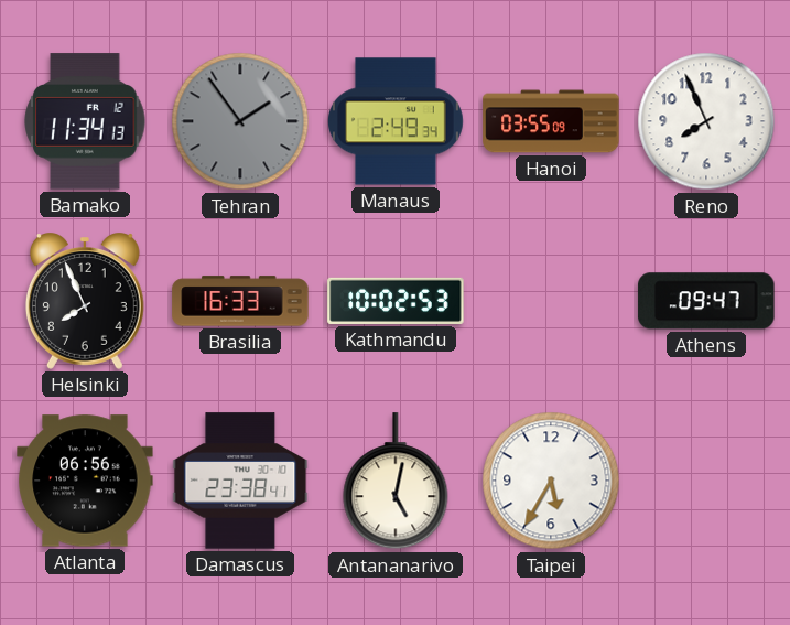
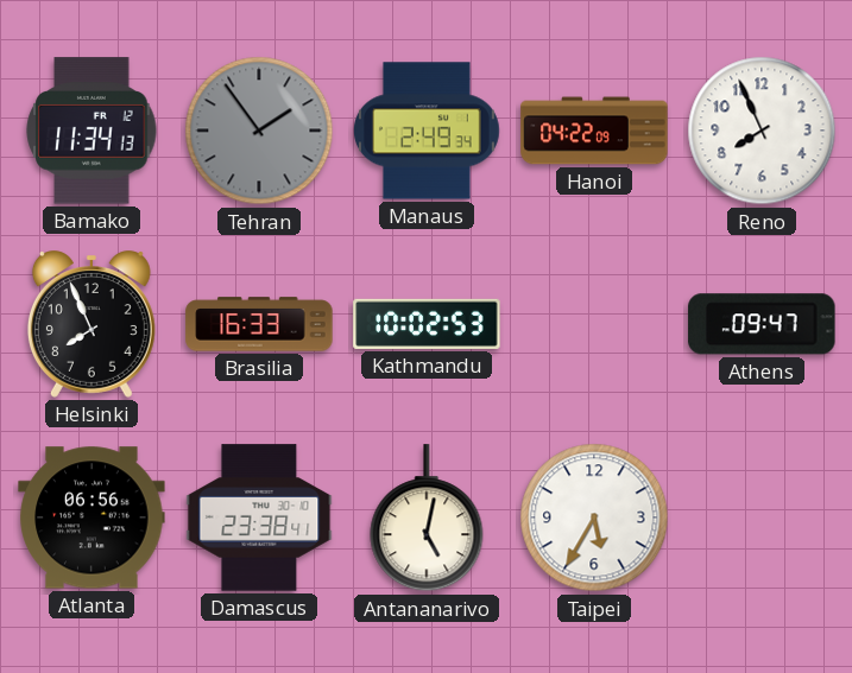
Hanoi: 03:55 -> 04:22
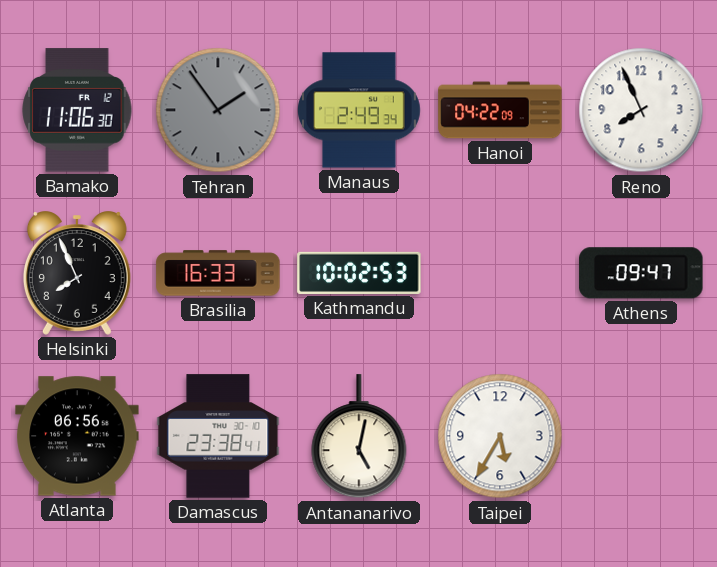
Bamako: 11:34 -> 11:06
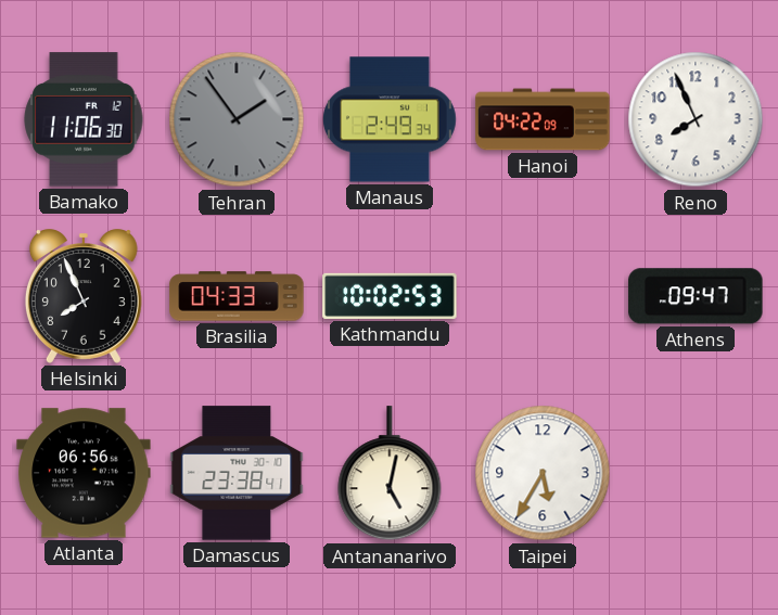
Brasilia: 16:33 -> 04:33
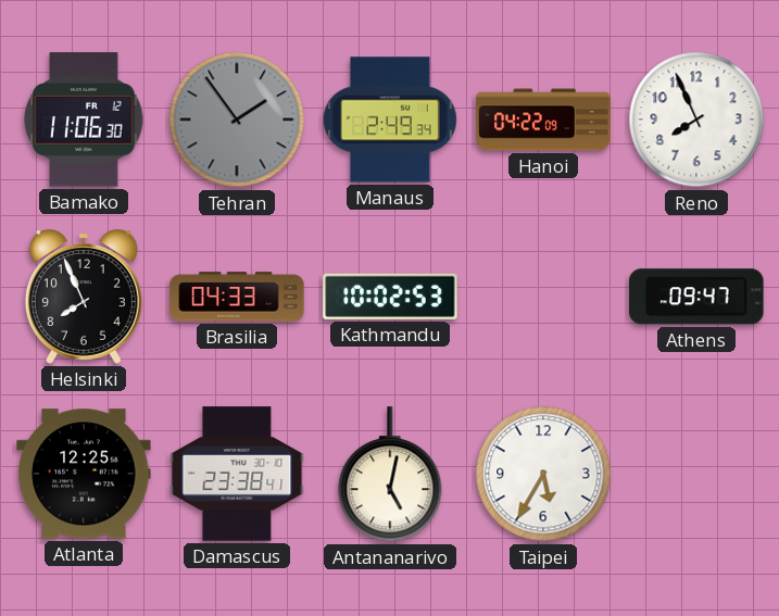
Atlanta: 06:56 -> 12:25
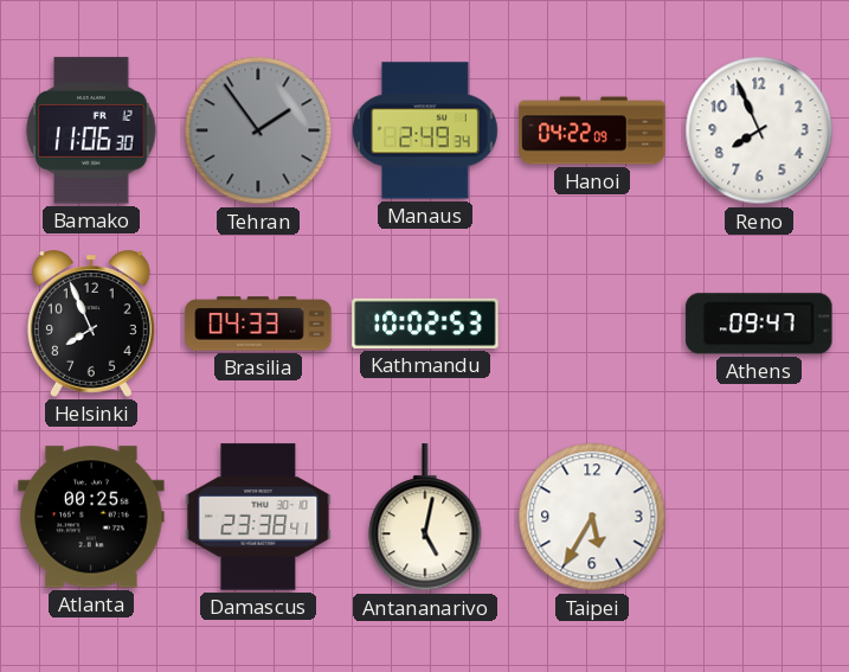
Atlanta: 12:25 -> 00:25
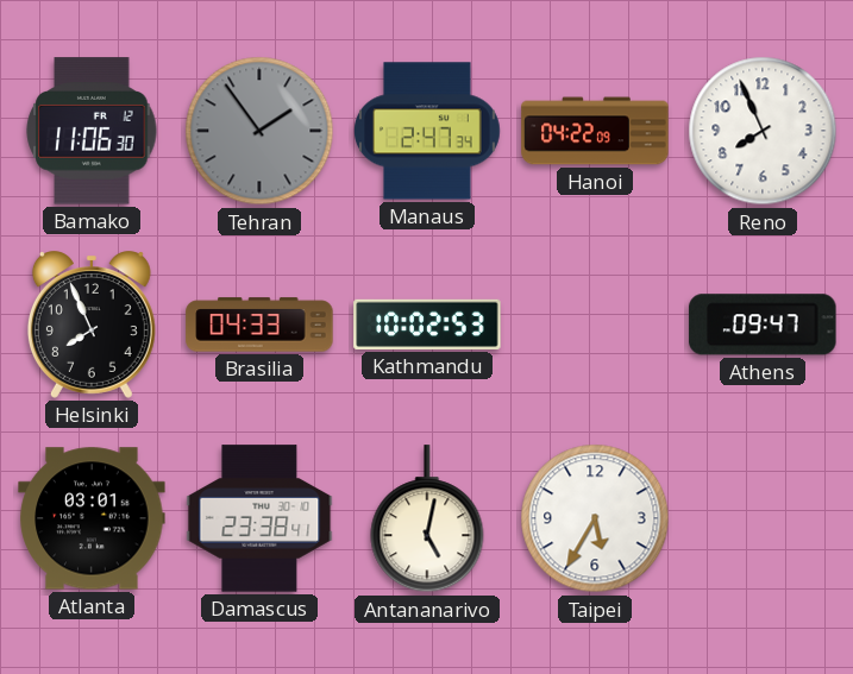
Manaus: 2:49 -> 2:47
Atlanta: 00:25 -> 03:01
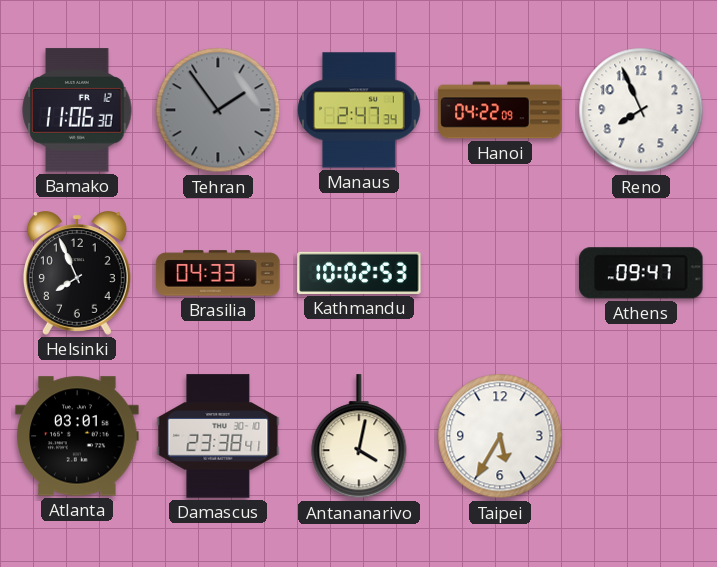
Antananarivo: 5:02 -> 4:02
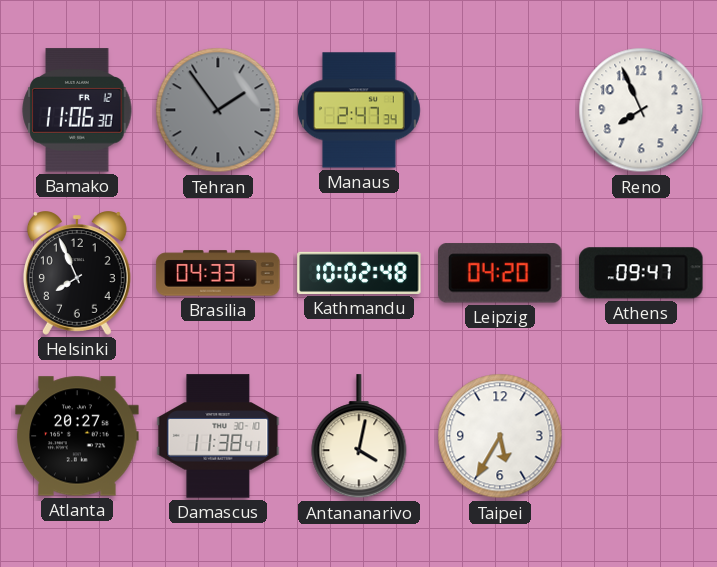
Hanoi: 04:22 -> none
Kathmandu: 10:02:53 -> 10:02:48
Leipzig: none -> 04:20
Atlanta: 03:01 -> 20:27
Damascus: 23:38 -> 11:38
